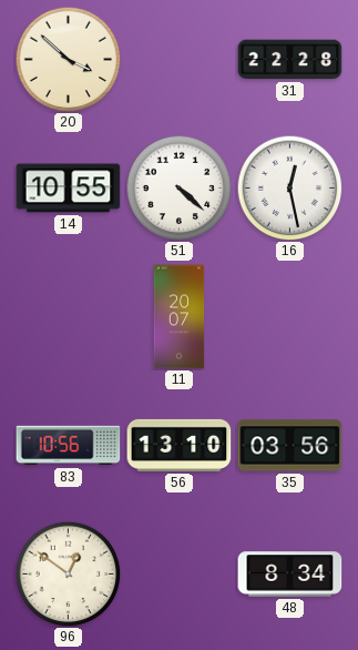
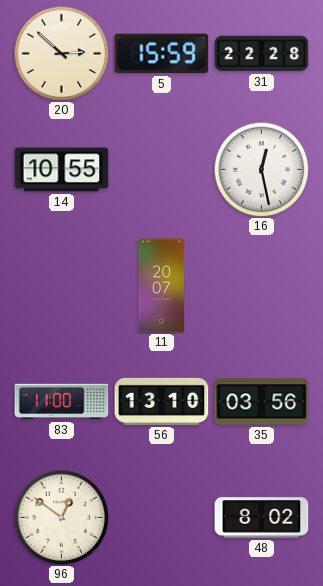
20: 3:52 -> 2:52
5: none -> 15:59
51: 4:22 -> none
83: 10:56 -> 11:00
48: 8:34 -> 8:02
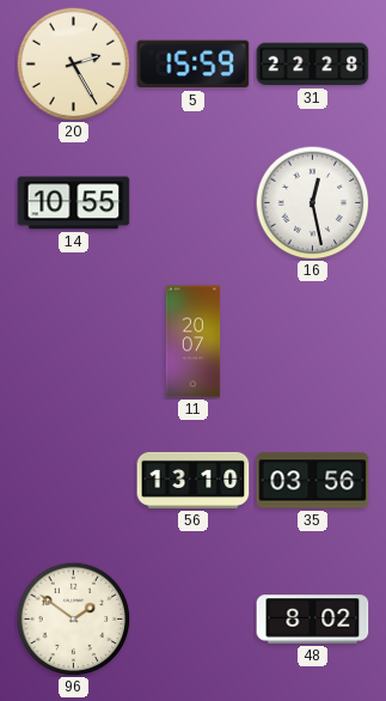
20: 2:52 -> 2:25
83: 11:00 -> none
96: 12:51 -> 1:51
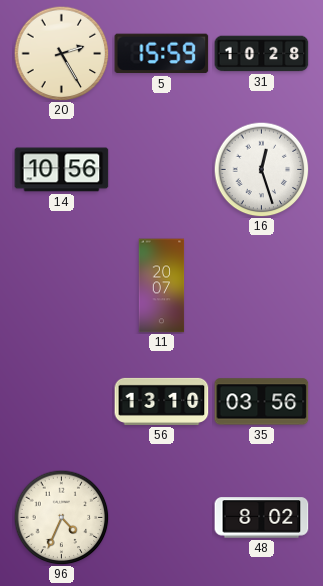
31: 22:28 -> 10:28
14: 10:55 -> 10:56
16: 12:28 -> 12:27
96: 1:51 -> 4:34
